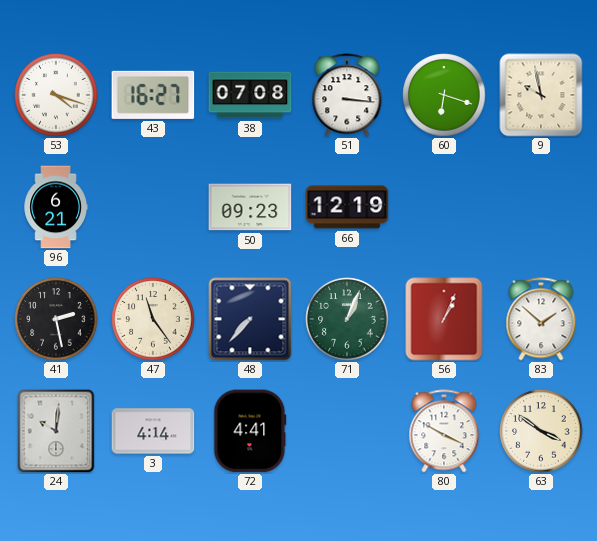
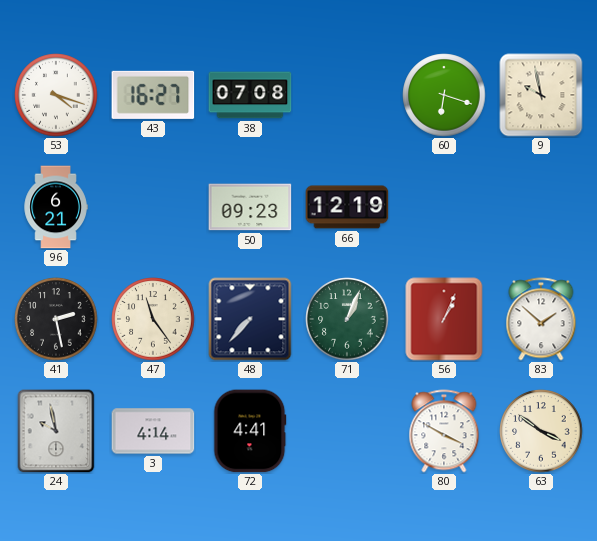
51: 3:16 -> none
24: 10:01 -> 9:58
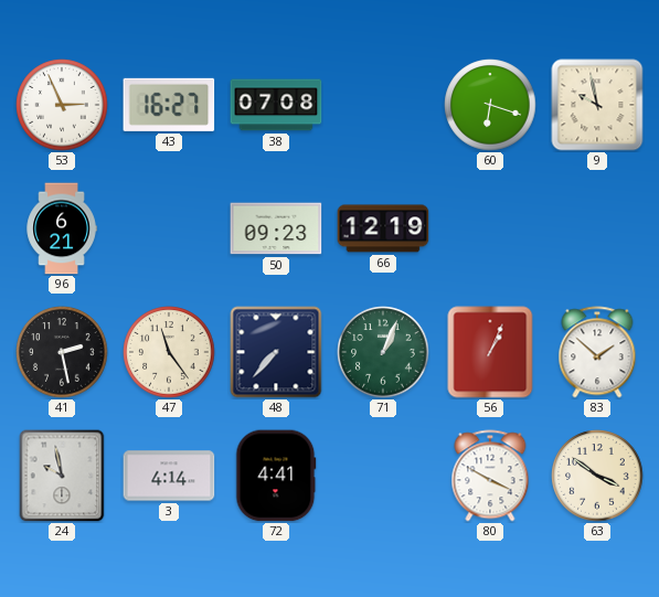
53: 4:18 -> 2:56
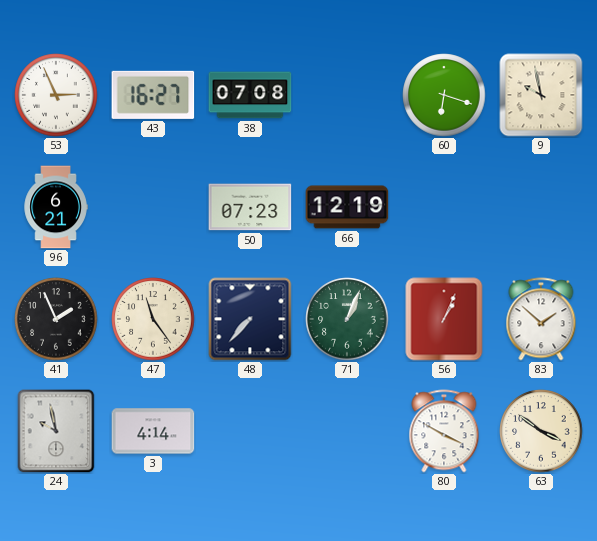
50: 09:23 -> 07:23
41: 2:28 -> 1:56
72: 4:41 -> none
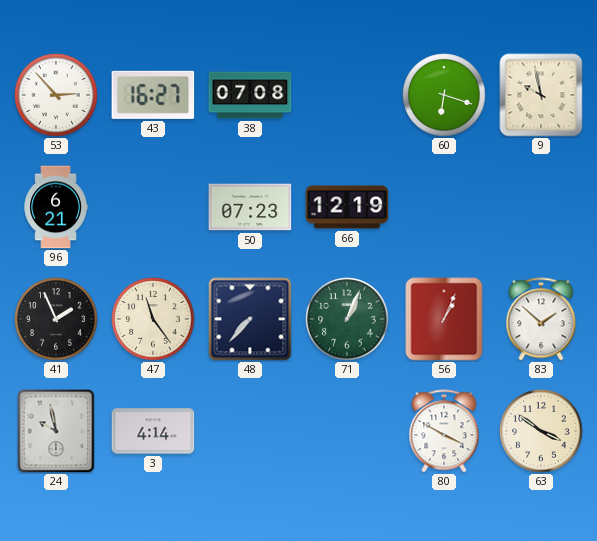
53: 2:56 -> 2:53
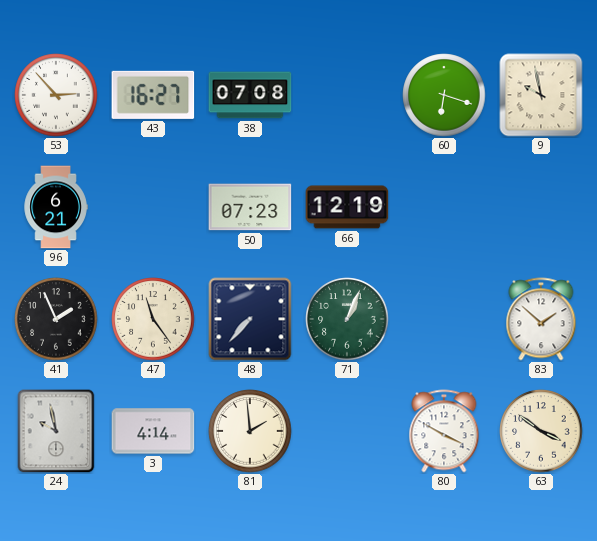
56: 1:04 -> none
81: none -> 1:59
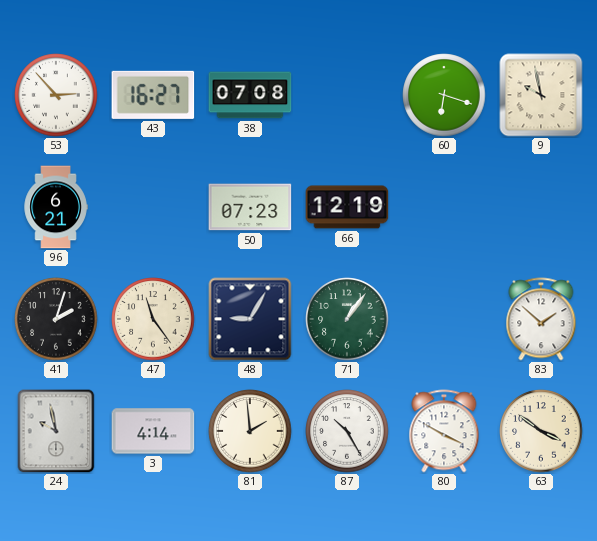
41: 1:56 -> 2:03
48: 7:37 -> 9:05
71: 1:04 -> 1:06
87: none -> 10:25
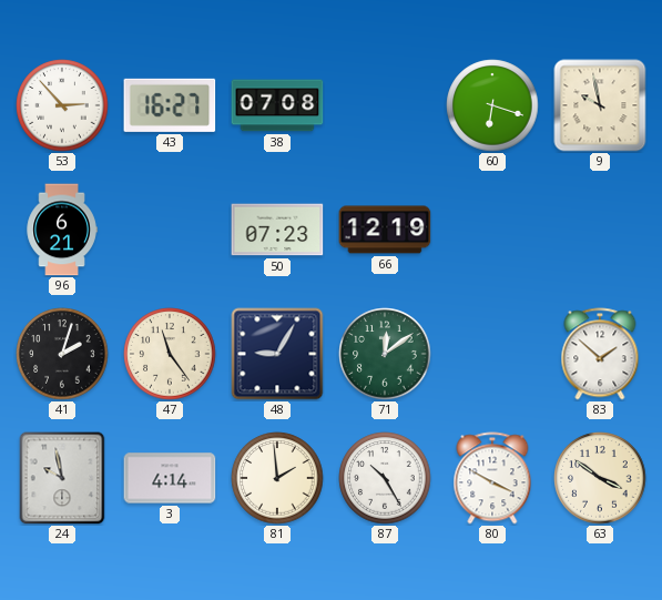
71: 1:06 -> 12:09
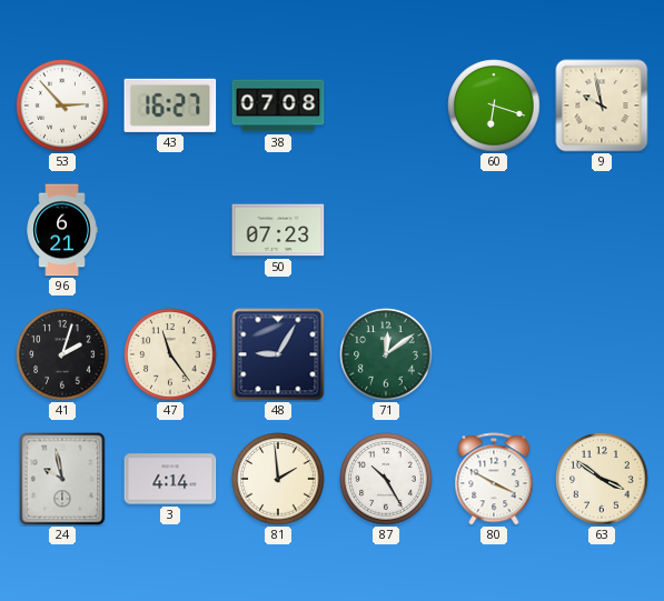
66: 12:19 -> none
83: 1:52 -> none
